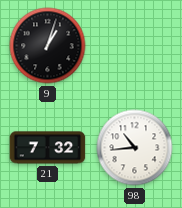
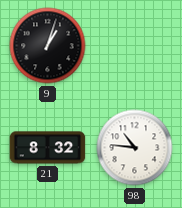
21: 7:32 -> 8:32
98: 10:44 -> 10:46
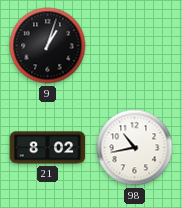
21: 8:32 -> 8:02
98: 10:46 -> 10:43
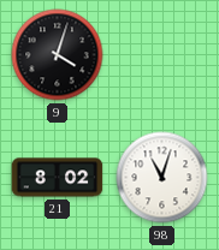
9: 1:03 -> 4:03
98: 10:43 -> 11:03
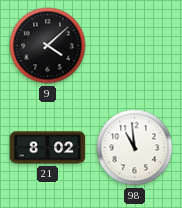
9: 4:03 -> 4:08
98: 11:03 -> 10:59
